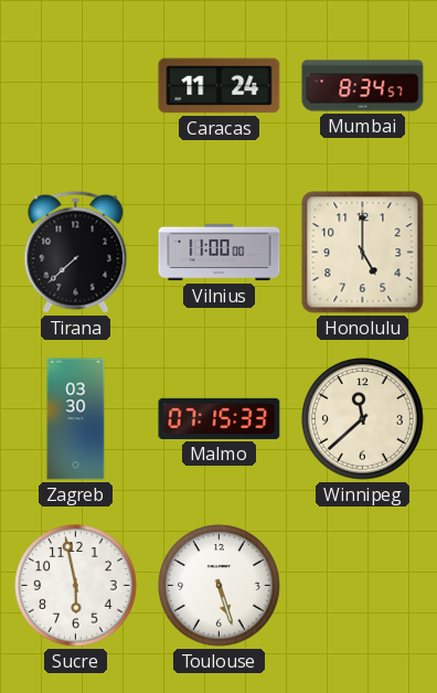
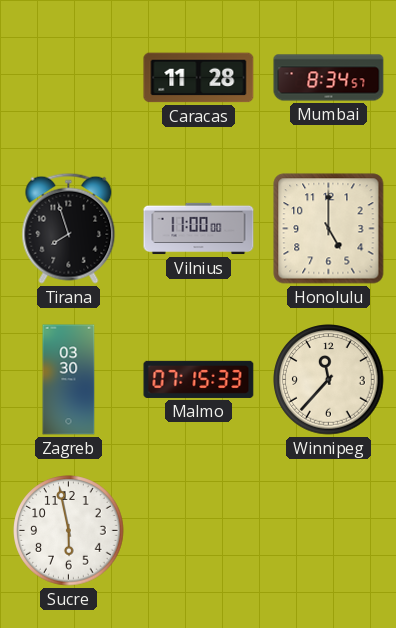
Caracas: 11:24 -> 11:28
Tirana: 7:38 -> 7:57
Winnipeg: 11:38 -> 11:37
Toulouse: 5:27 -> none
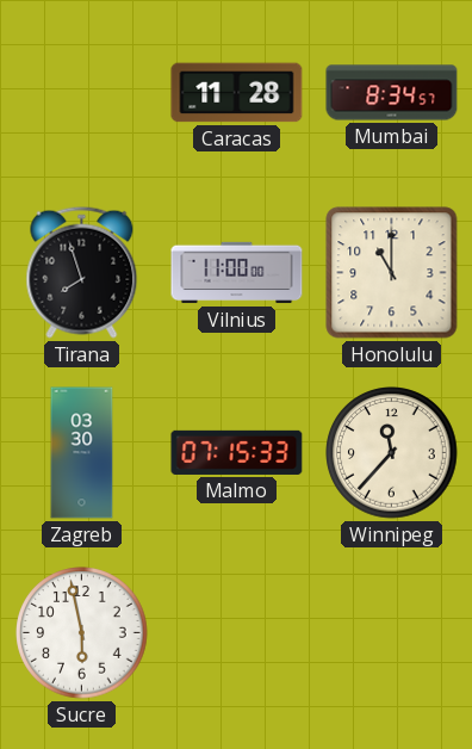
Honolulu: 5:00 -> 11:00
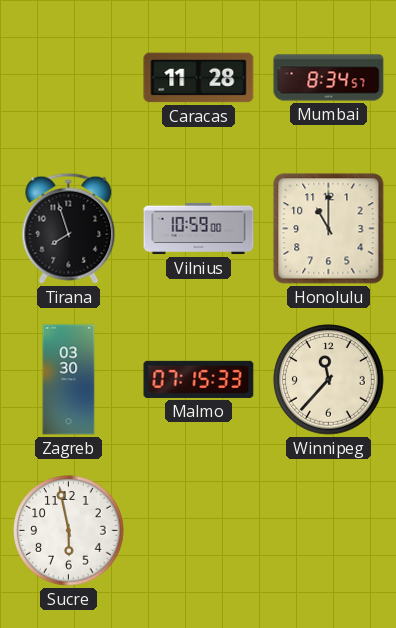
Vilnius: 11:00 -> 10:59
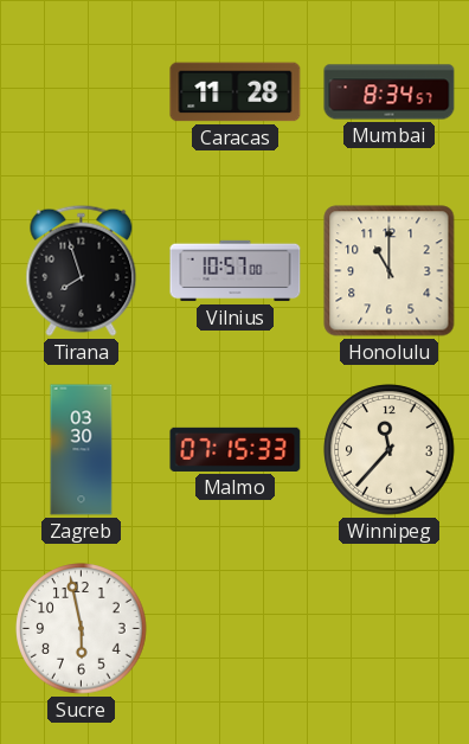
Vilnius: 10:59 -> 10:57
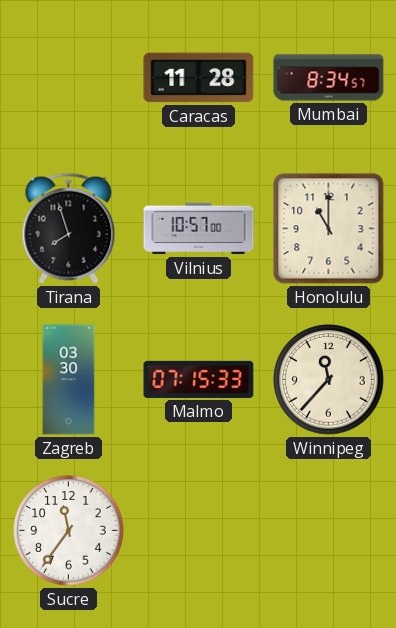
Sucre: 5:58 -> 11:36
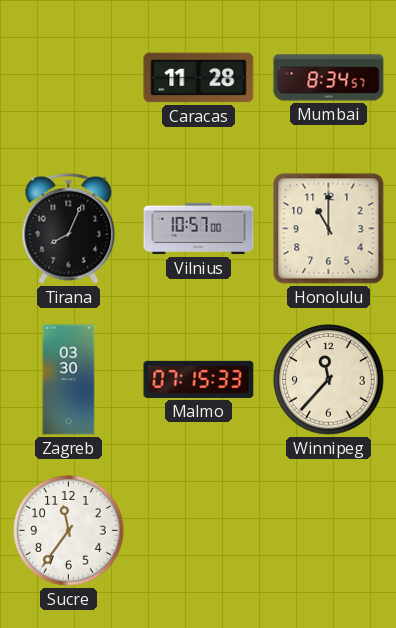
Tirana: 7:57 -> 8:04
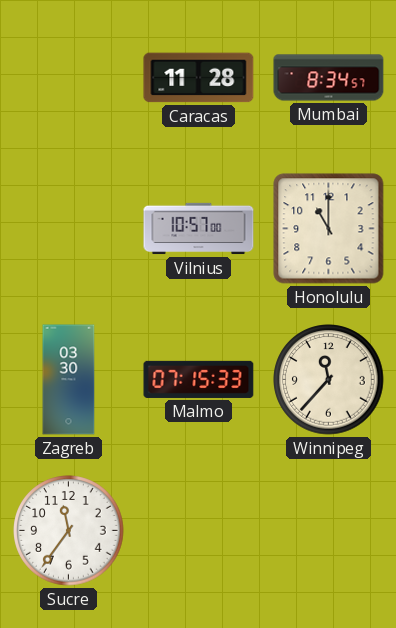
Tirana: 8:04 -> none
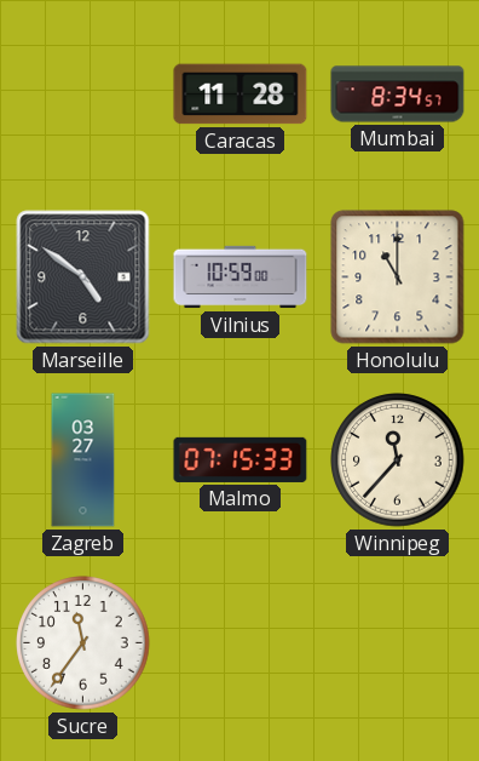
Marseille: none -> 4:51
Vilnius: 10:57 -> 10:59
Zagreb: 03:30 -> 03:27
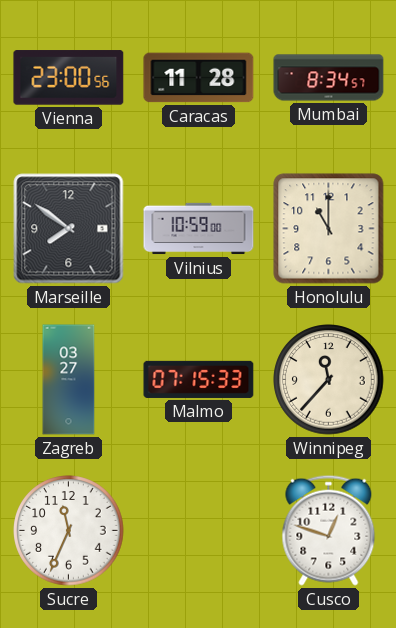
Vienna: none -> 23:00
Marseille: 4:51 -> 7:51
Sucre: 11:36 -> 11:34
Cusco: none -> 12:48
